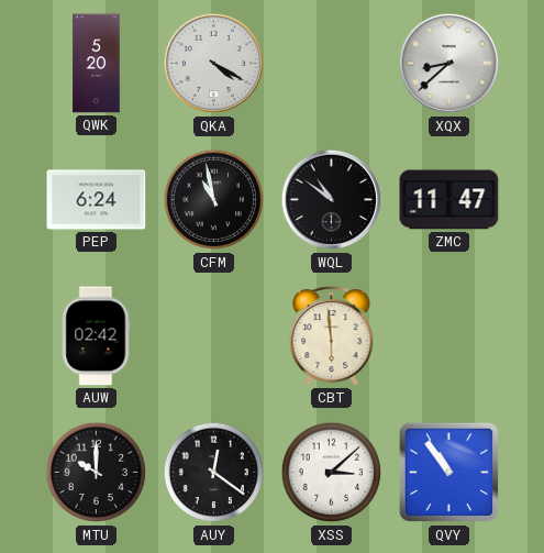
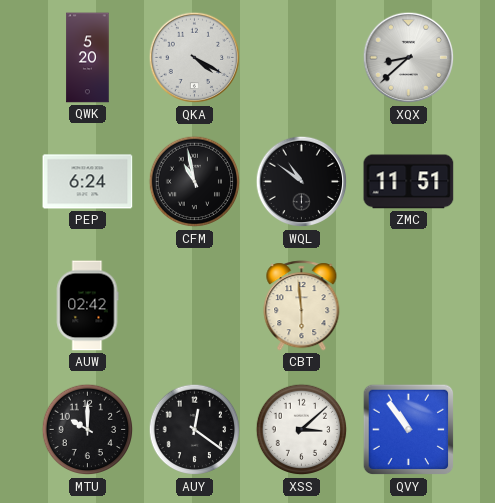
ZMC: 11:47 -> 11:51
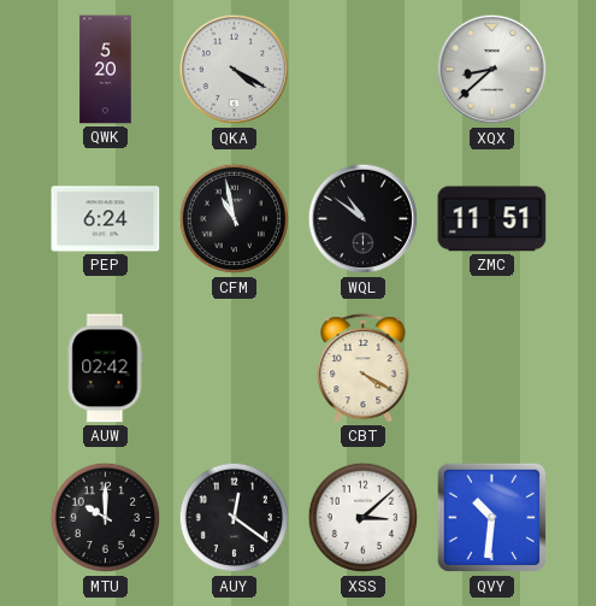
CBT: 5:59 -> 4:20
QVY: 10:54 -> 10:31
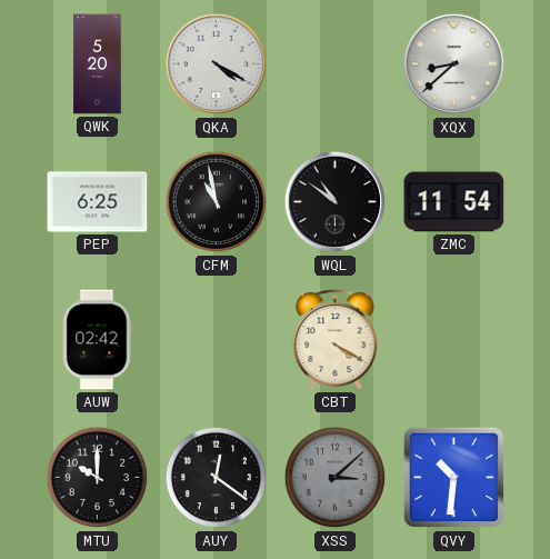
PEP: 6:24 -> 6:25
ZMC: 11:51 -> 11:54
XSS dial: white -> grey
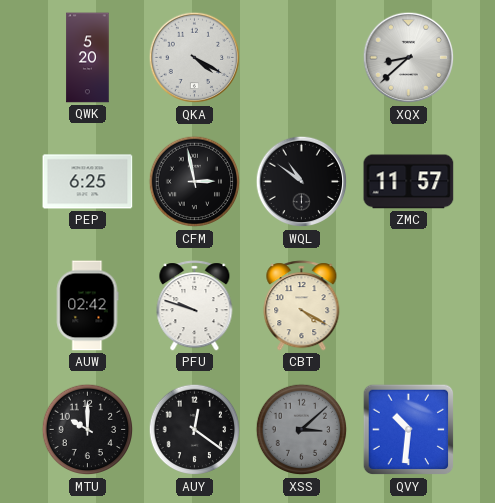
CFM: 10:58 -> 2:58
ZMC: 11:54 -> 11:57
PFU: none -> 9:48
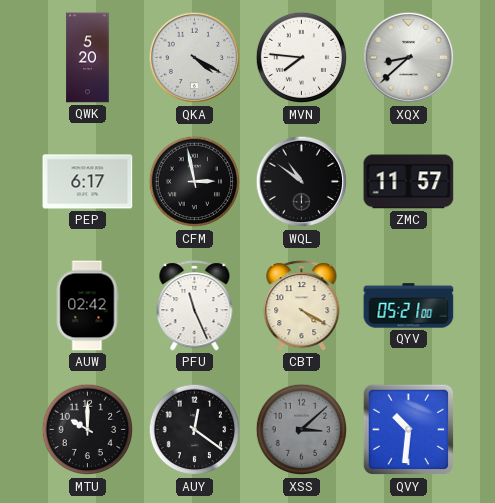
MVN: none -> 7:46
PEP: 6:25 -> 6:17
PFU: 9:48 -> 11:26
QYV: none -> 05:21
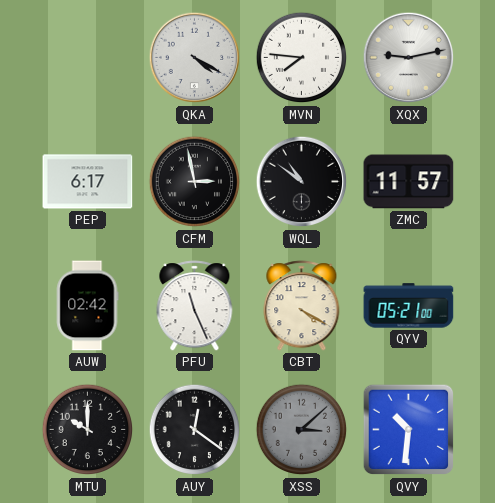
QWK: 5:20 -> none
XQX: 8:38 -> 9:13
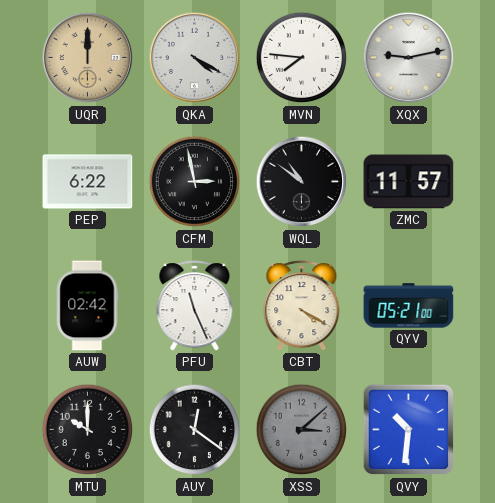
UQR: none -> 12:00
PEP: 6:17 -> 6:22
